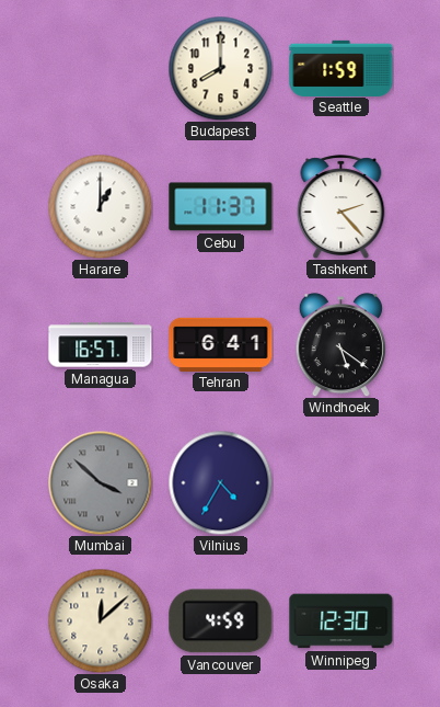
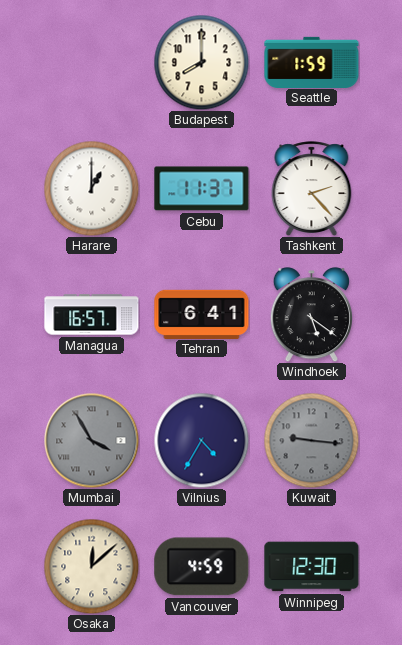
Mumbai: 3:52 -> 3:55
Kuwait: none -> 9:16
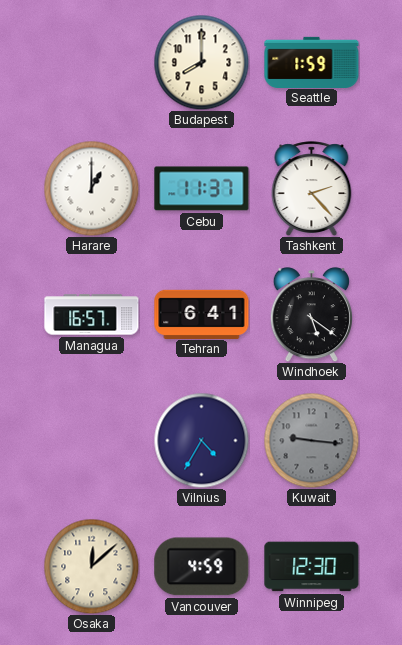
Mumbai: 3:55 -> none
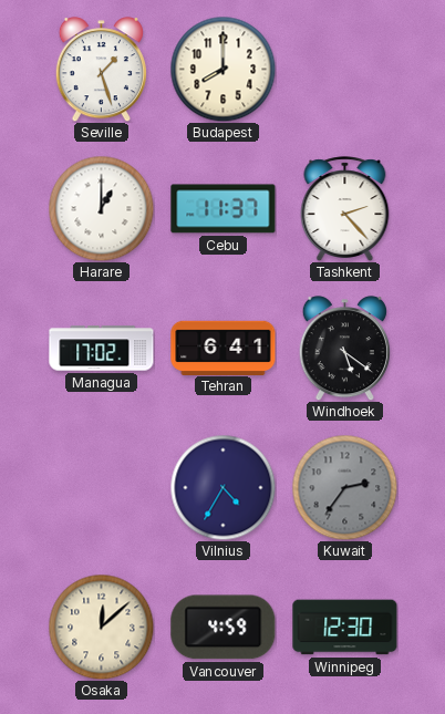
Seville: none -> 1:27
Seattle: 1:59 -> none
Managua: 16:57 -> 17:02
Kuwait: 9:16 -> 2:36
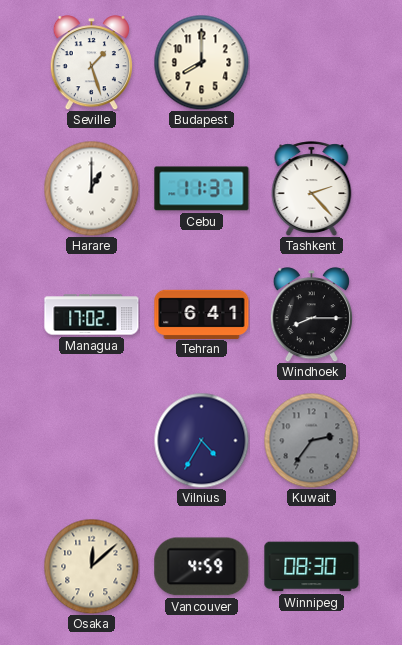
Windhoek: 5:21 -> 8:15
Winnipeg: 12:30 -> 08:30
